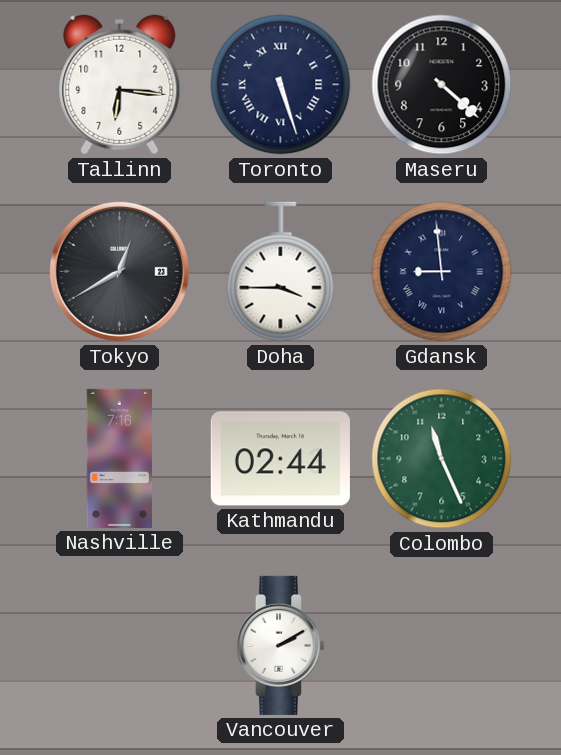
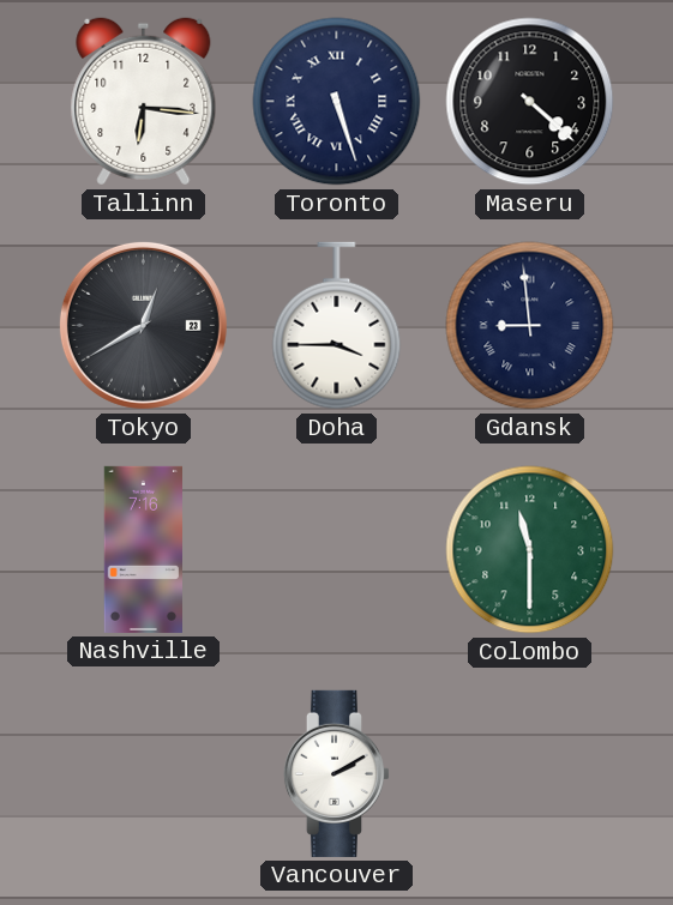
Kathmandu: 02:44 -> none
Colombo: 11:26 -> 11:30
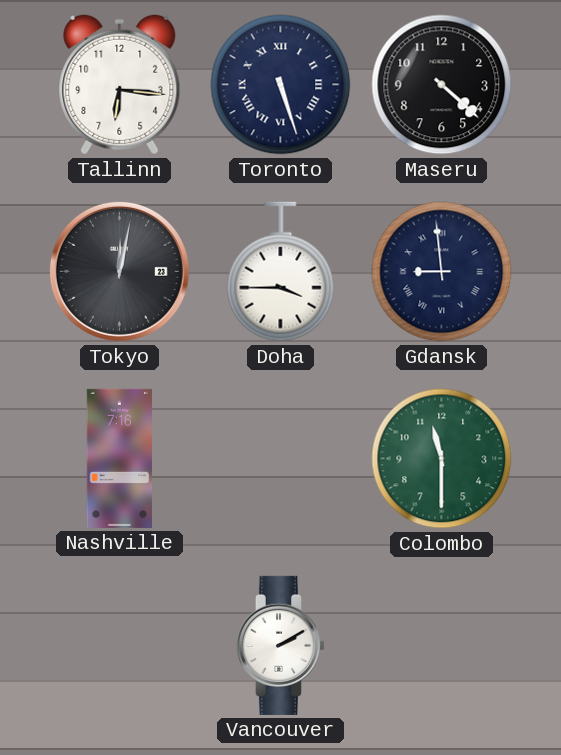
Tokyo: 12:40 -> 12:02
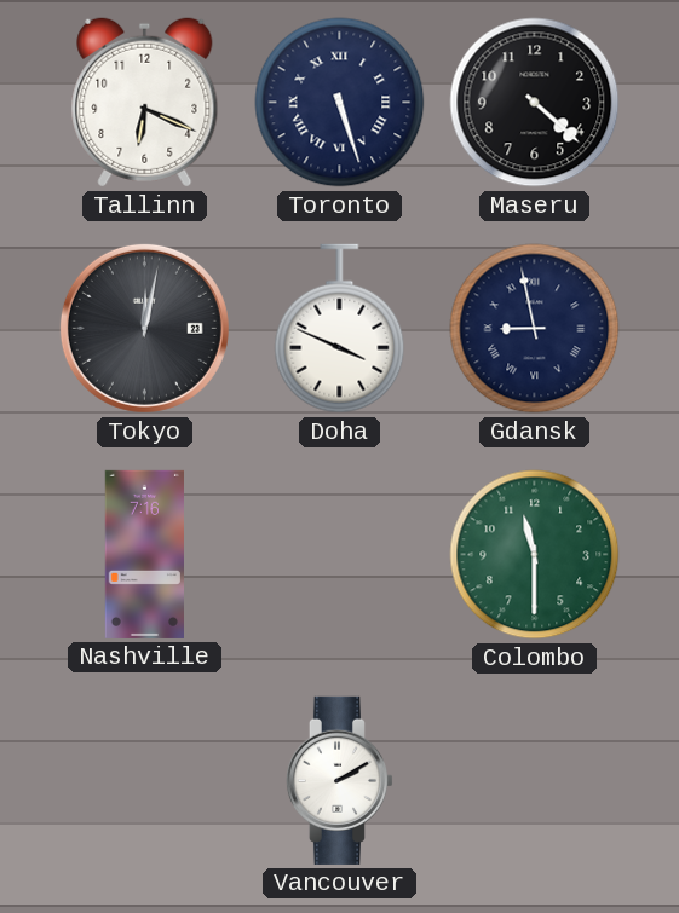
Tallinn: 6:16 -> 6:19
Doha: 3:45 -> 3:49
Gdansk: 8:59 -> 8:58
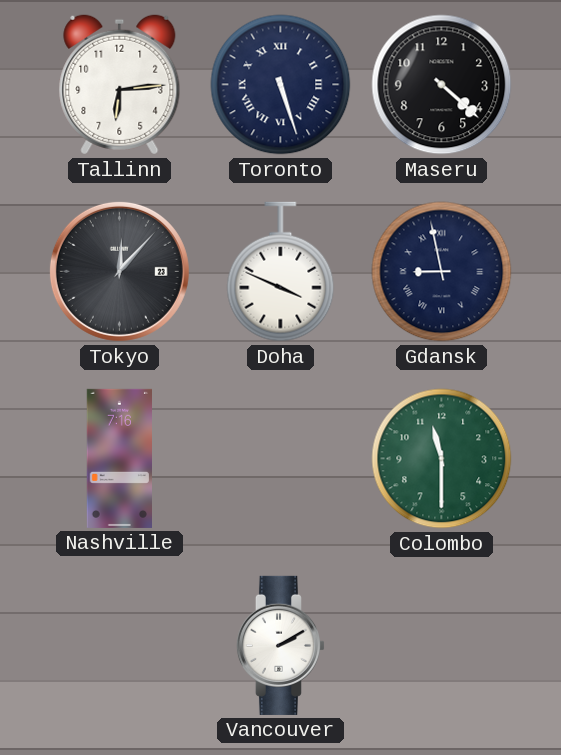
Tallinn: 6:19 -> 6:14
Tokyo: 12:02 -> 12:07
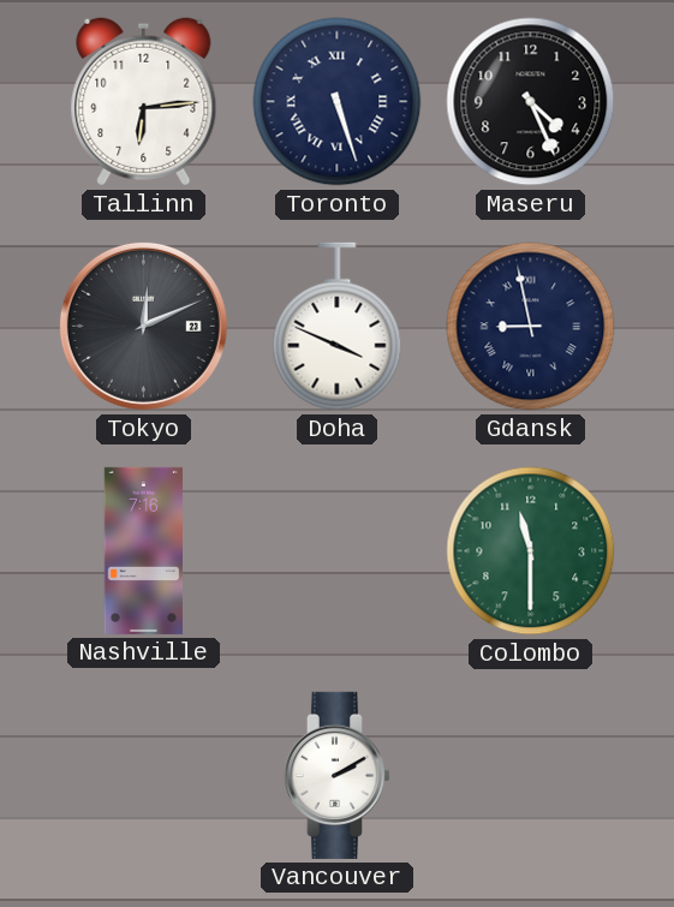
Maseru: 4:22 -> 4:26
Tokyo: 12:07 -> 12:11
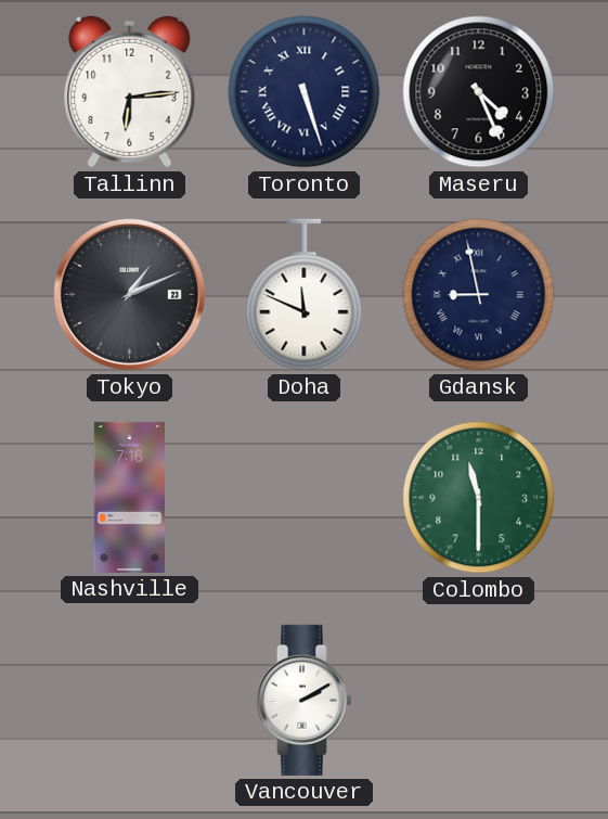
Tokyo: 12:11 -> 1:11
Doha: 3:49 -> 11:49
